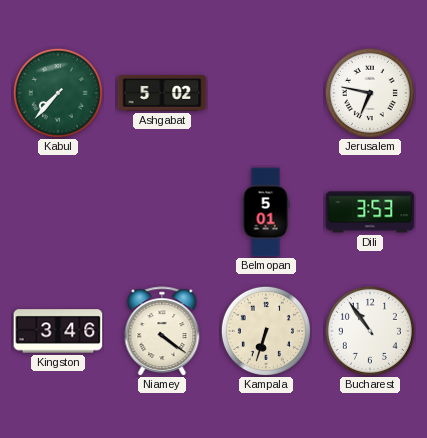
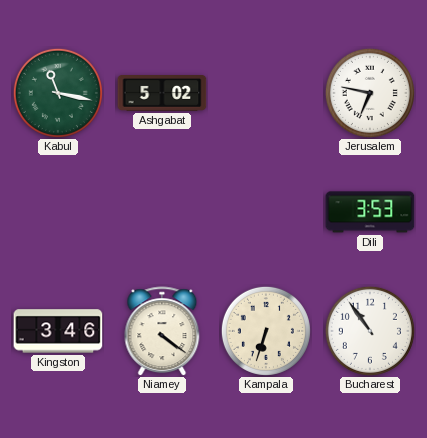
Kabul: 7:37 -> 11:17
Belmopan: 5:01 -> none
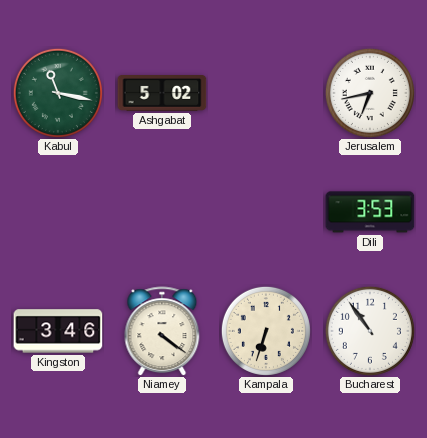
Jerusalem: 6:47 -> 6:43
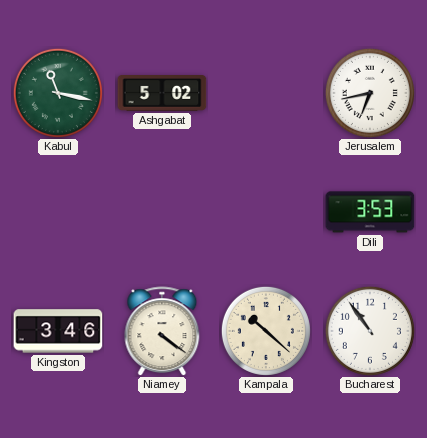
Kampala: 6:33 -> 10:22
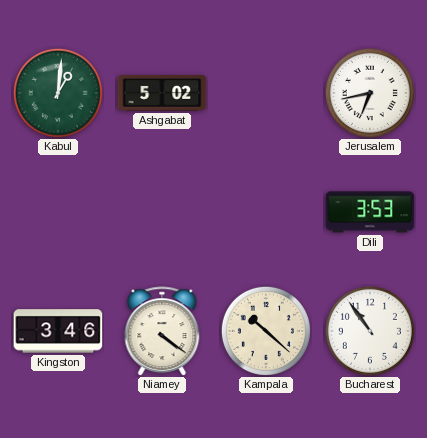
Kabul: 11:17 -> 1:01
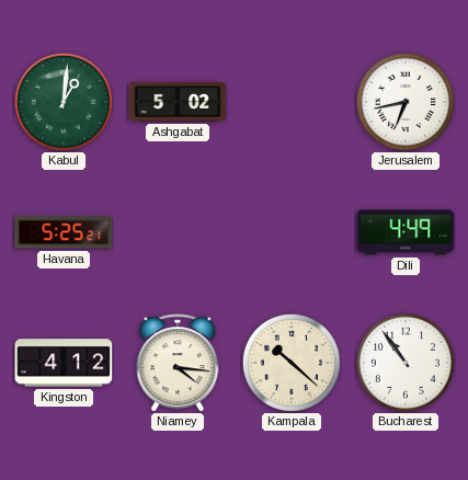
Havana: none -> 5:25
Dili: 3:53 -> 4:49
Kingston: 3:46 -> 4:12
Niamey: 4:21 -> 4:16
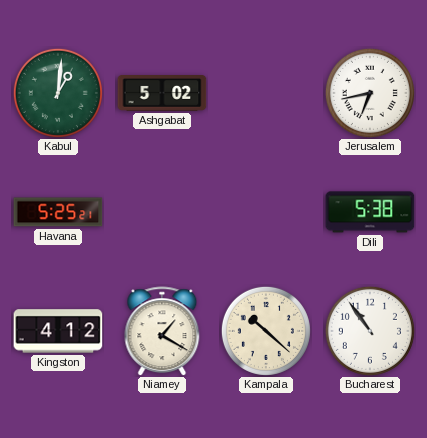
Dili: 4:49 -> 5:38
Niamey: 4:16 -> 1:20
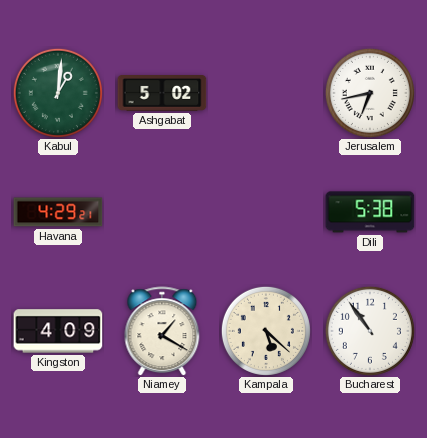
Havana: 5:25 -> 4:29
Kingston: 4:12 -> 4:09
Kampala: 10:22 -> 5:22
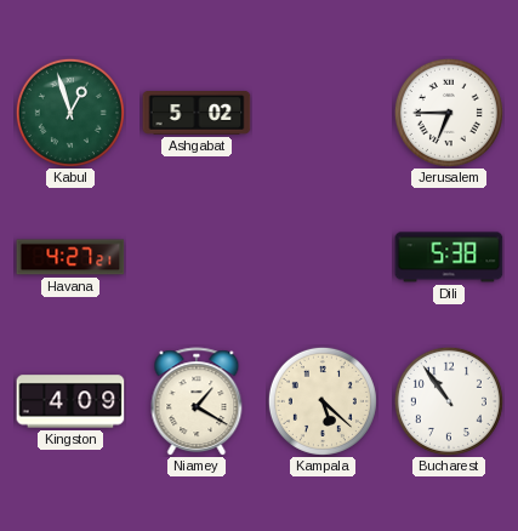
Kabul: 1:01 -> 12:57
Jerusalem: 6:43 -> 6:45
Havana: 4:29 -> 4:27
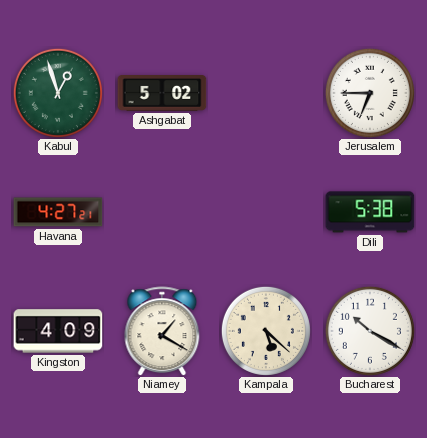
Bucharest: 10:54 -> 10:20
